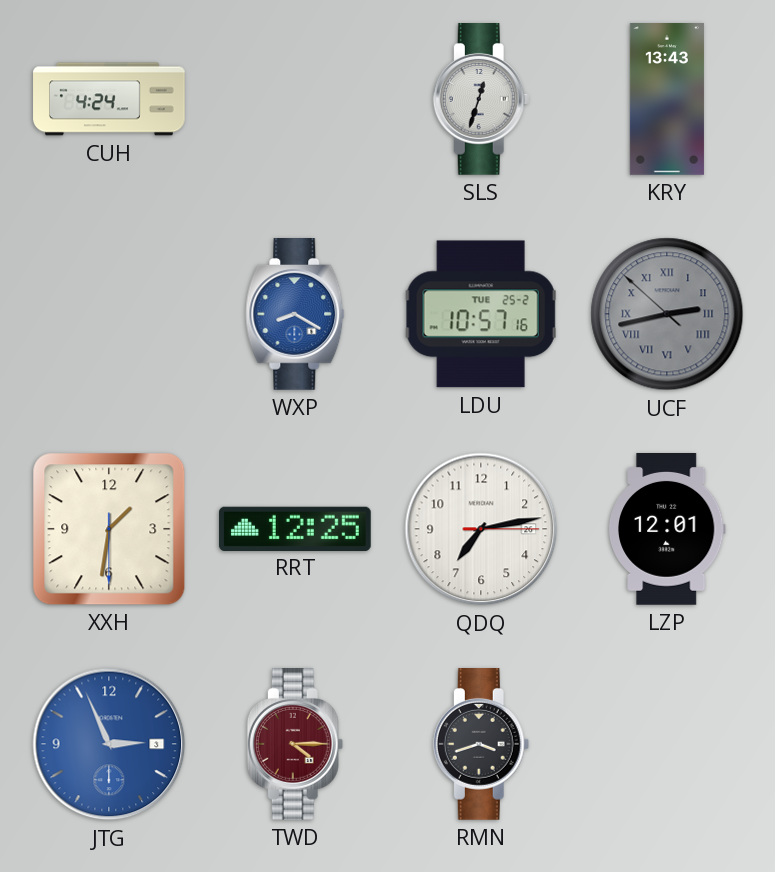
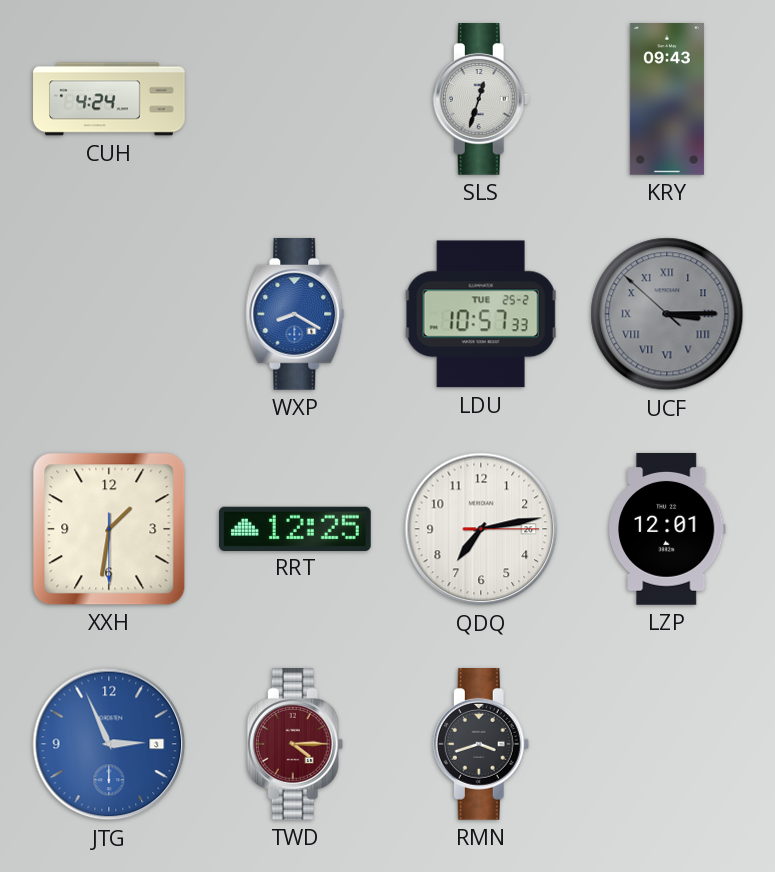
KRY: 13:43 -> 09:43
LDU: 10:57:16 -> 10:57:33
UCF: 2:42 -> 3:14
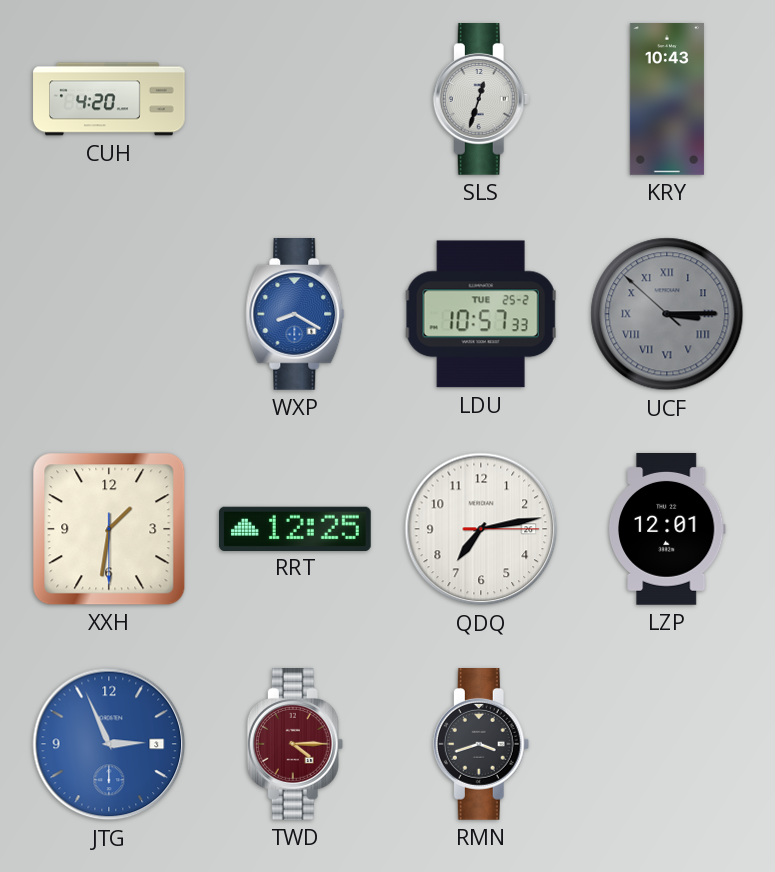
CUH: 4:24 -> 4:20
KRY: 09:43 -> 10:43
